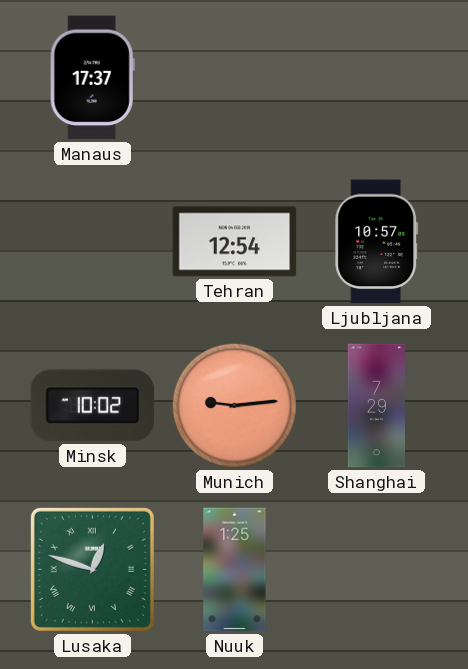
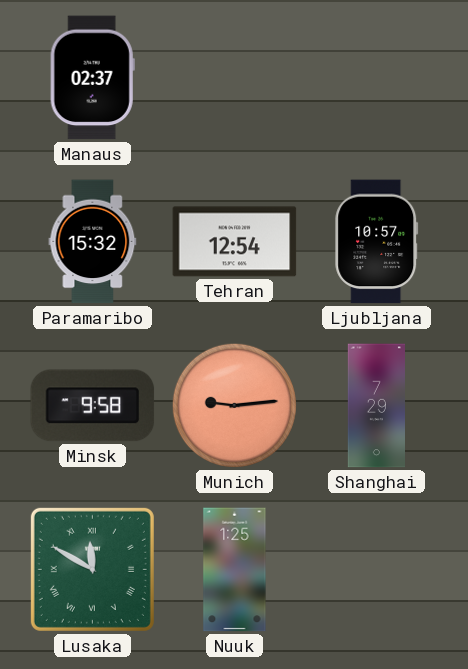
Manaus: 17:37 -> 02:37
Paramaribo: none -> 15:32
Minsk: 10:02 -> 9:58
Lusaka: 12:48 -> 11:50
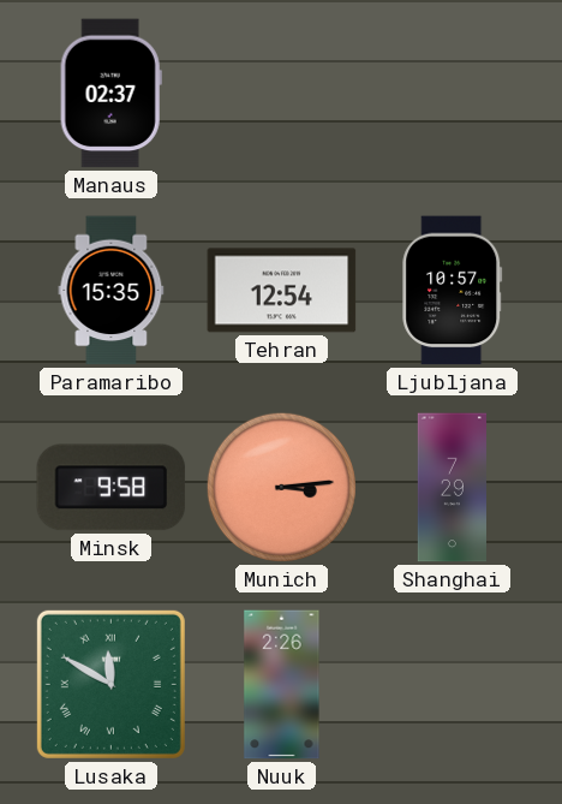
Paramaribo: 15:32 -> 15:35
Munich: 9:14 -> 3:14
Nuuk: 1:25 -> 2:26
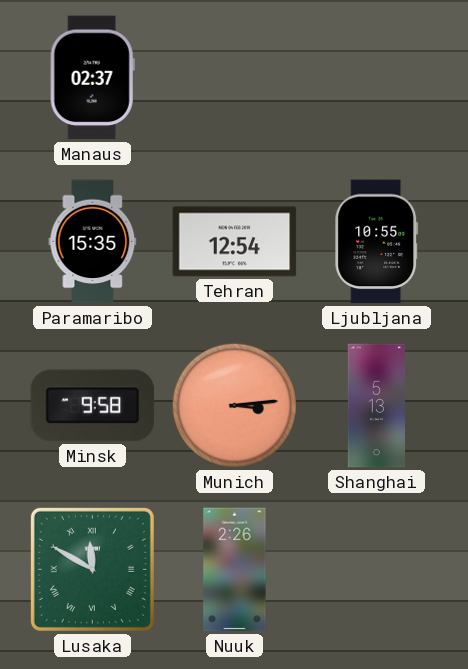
Ljubljana: 10:57 -> 10:55
Shanghai: 7:29 -> 5:13
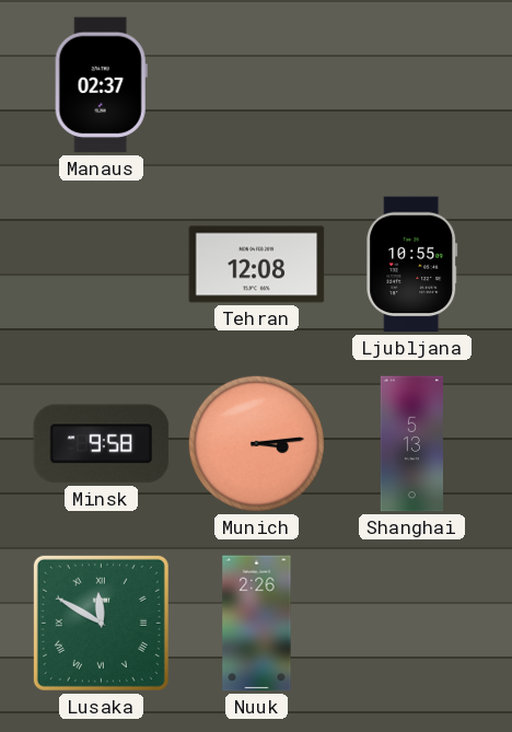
Paramaribo: 15:35 -> none
Tehran: 12:54 -> 12:08
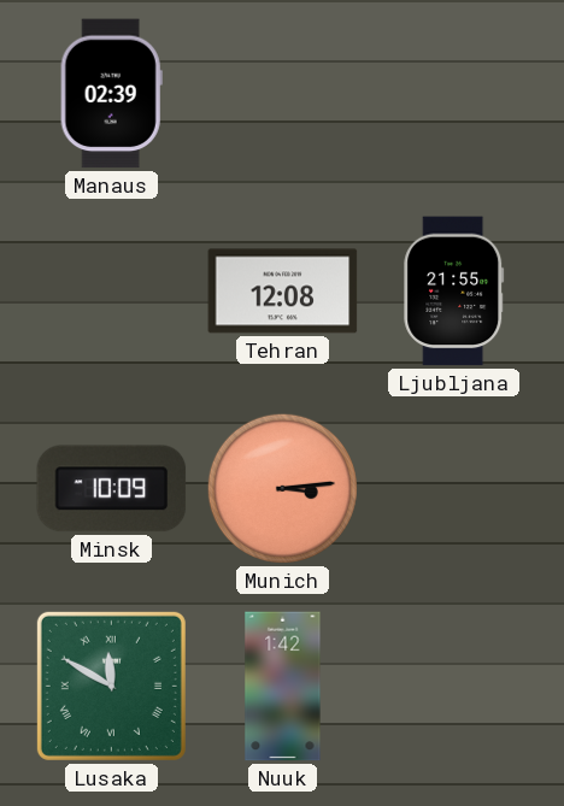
Manaus: 02:37 -> 02:39
Ljubljana: 10:55 -> 21:55
Minsk: 9:58 -> 10:09
Shanghai: 5:13 -> none
Nuuk: 2:26 -> 1:42
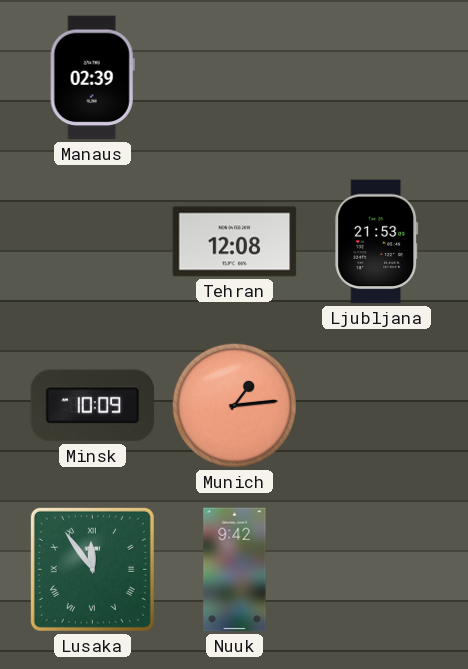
Ljubljana: 21:55 -> 21:53
Munich: 3:14 -> 1:14
Lusaka: 11:50 -> 11:54
Nuuk: 1:42 -> 9:42
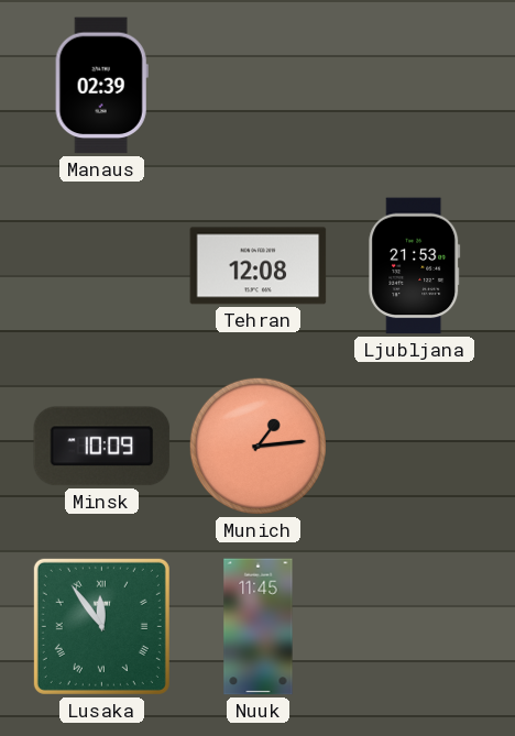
Nuuk: 9:42 -> 11:45
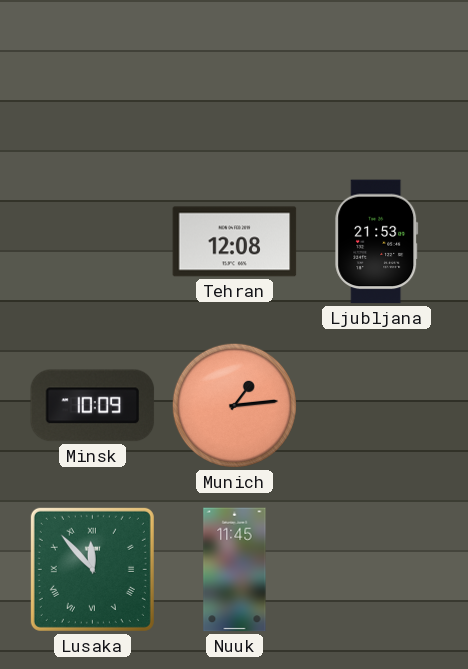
Manaus: 02:39 -> none
Lusaka: 11:54 -> 11:53
